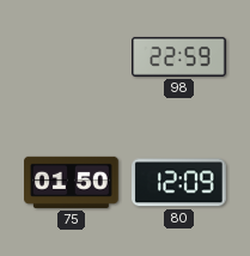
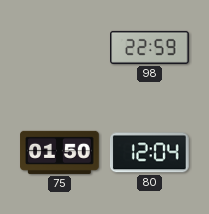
80: 12:09 -> 12:04
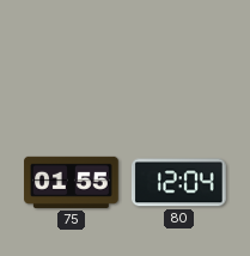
98: 22:59 -> none
75: 01:50 -> 01:55
